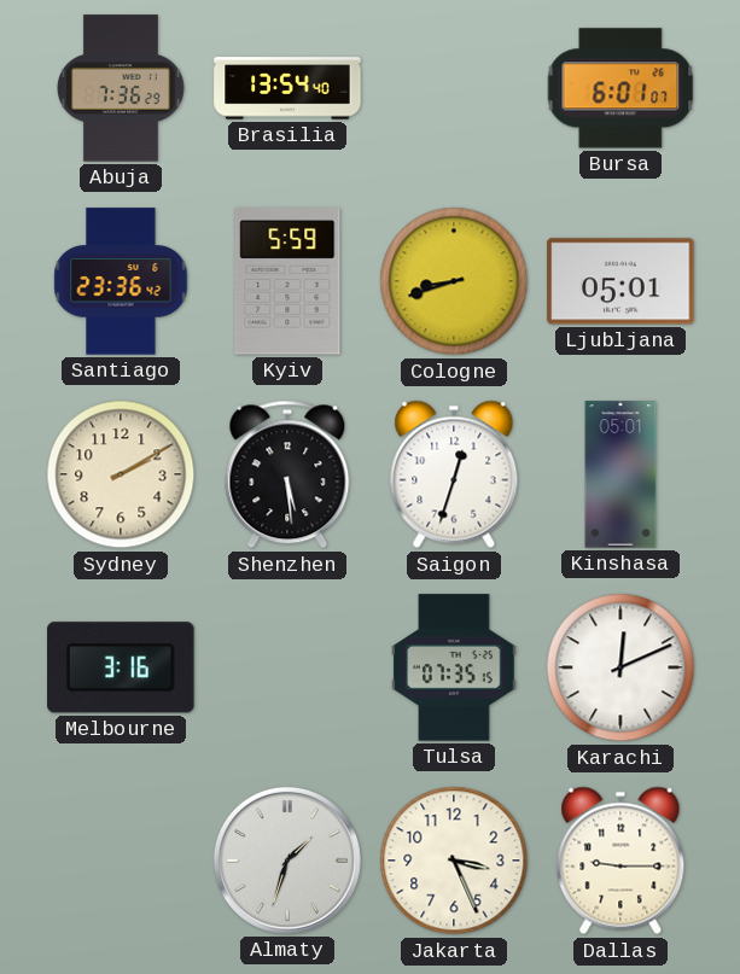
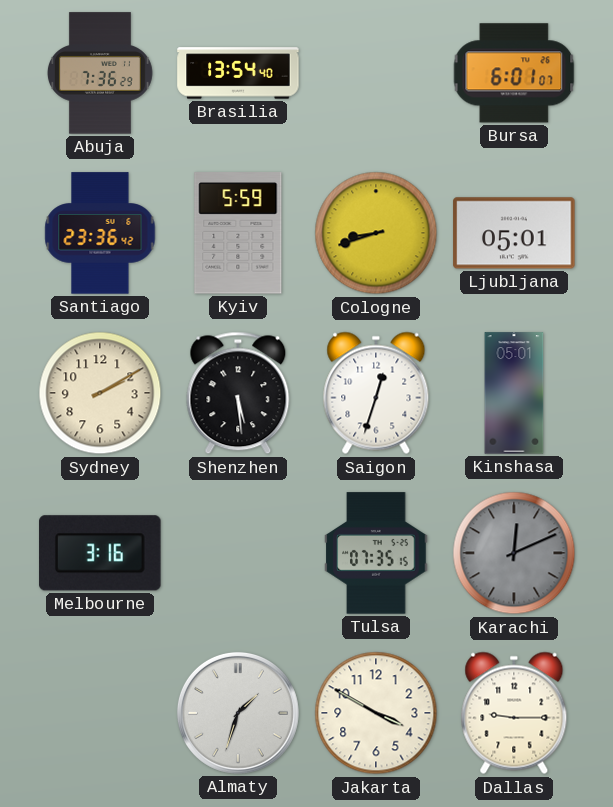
Karachi dial: white -> grey
Jakarta: 3:26 -> 3:50
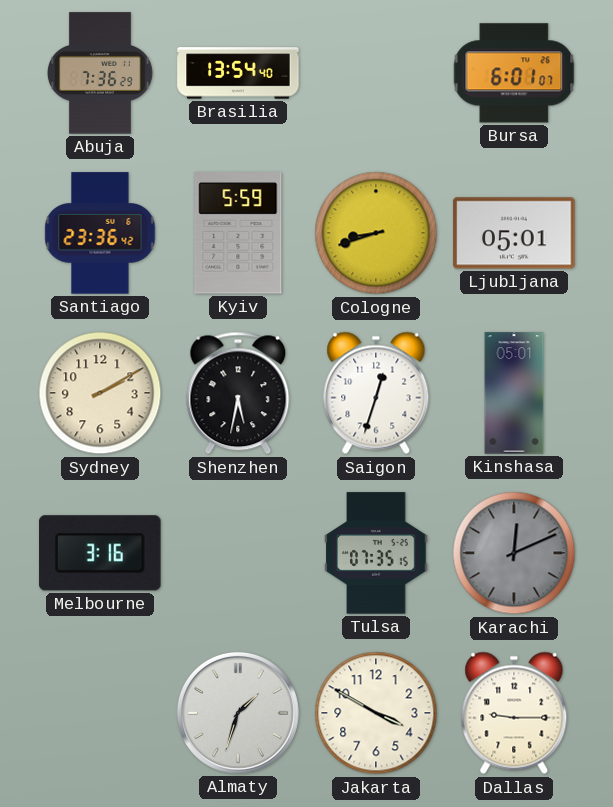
Shenzhen: 5:29 -> 5:32
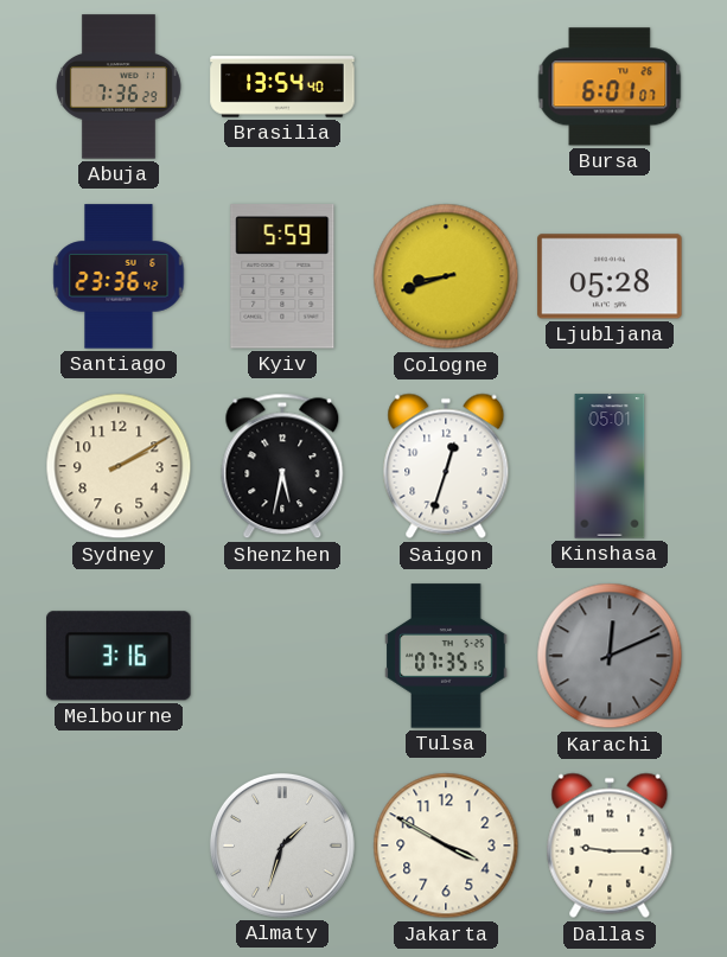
Ljubljana: 05:01 -> 05:28
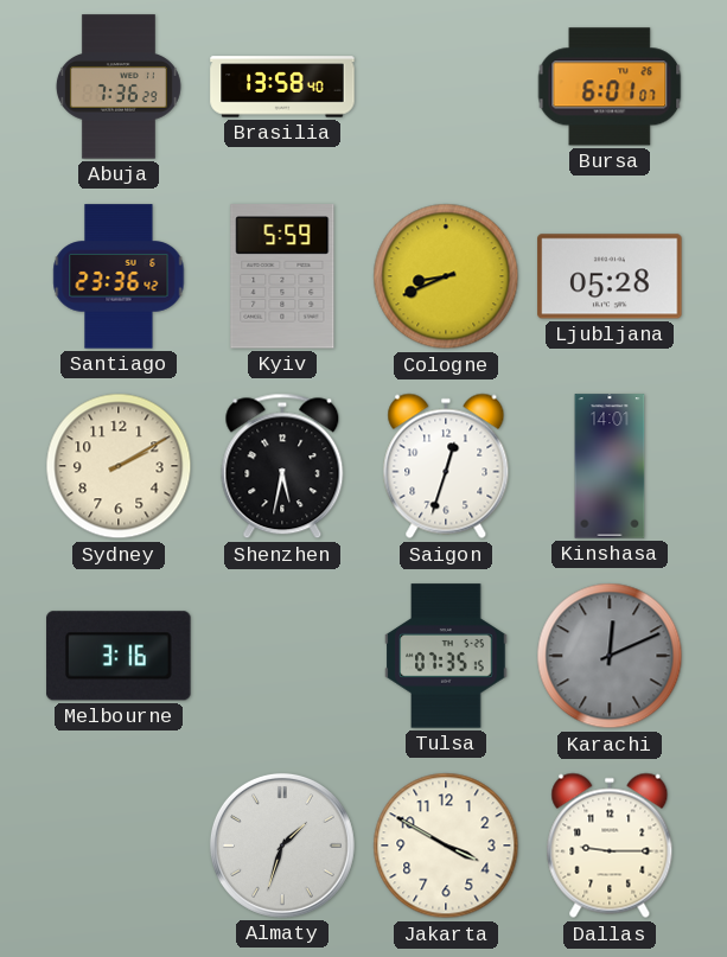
Brasilia: 13:54 -> 13:58
Cologne: 8:42 -> 8:41
Kinshasa: 05:01 -> 14:01
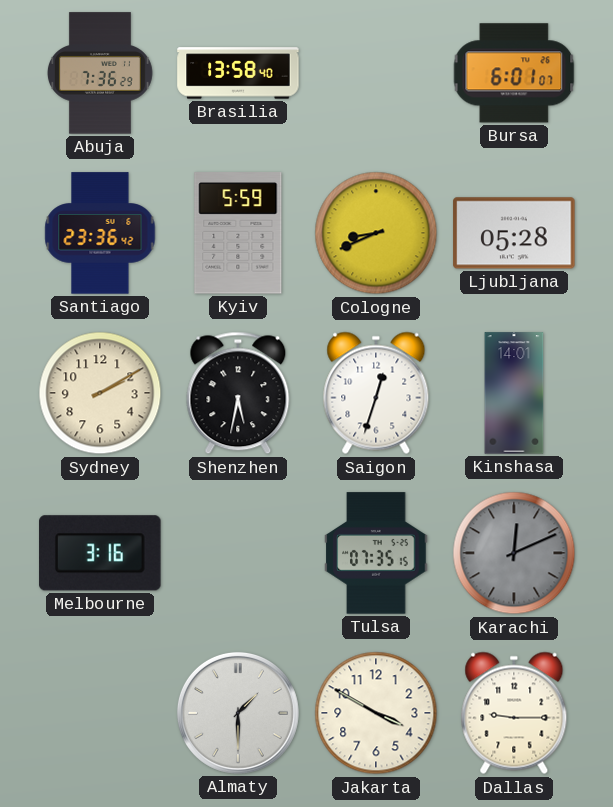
Almaty: 1:33 -> 1:30
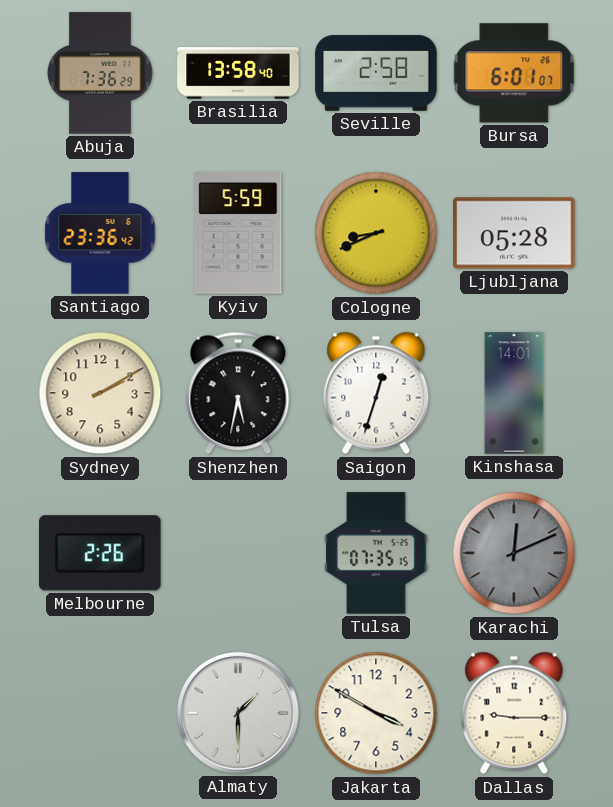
Seville: none -> 2:58
Melbourne: 3:16 -> 2:26
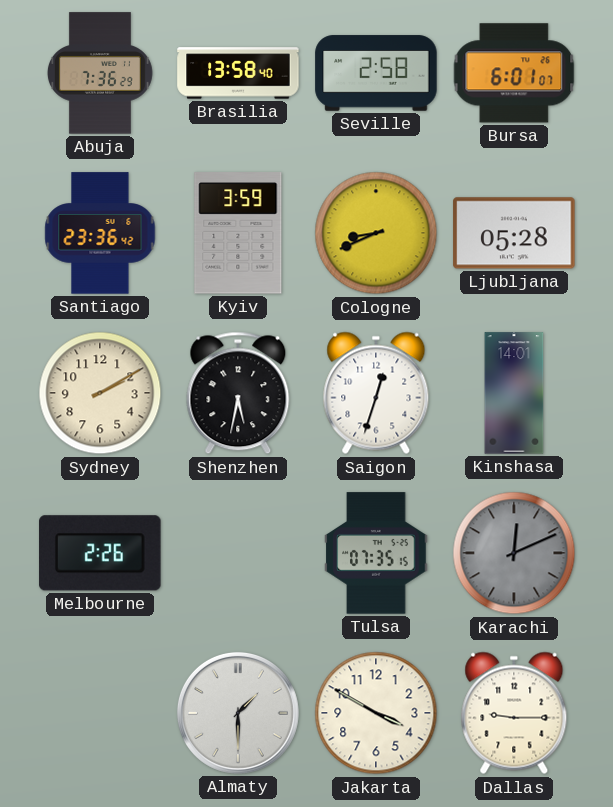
Kyiv: 5:59 -> 3:59
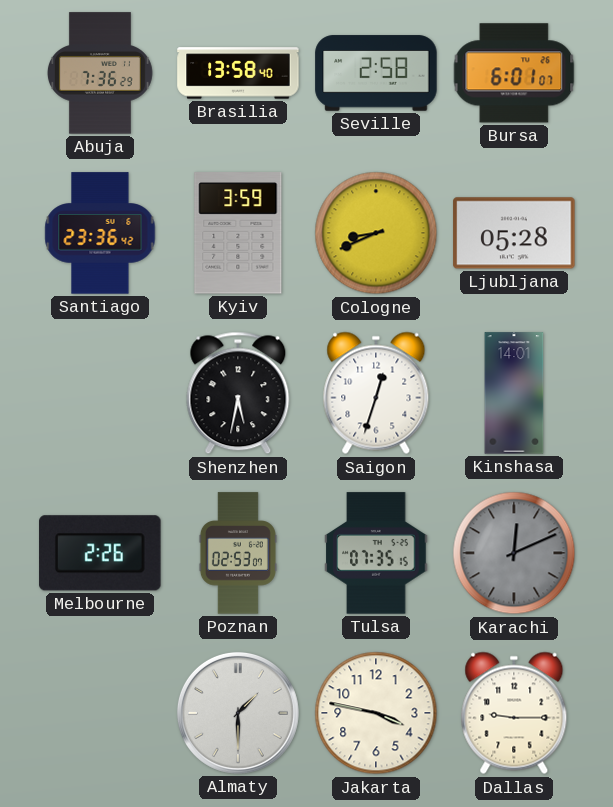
Sydney: 2:10 -> none
Poznan: none -> 02:53
Jakarta: 3:50 -> 3:47
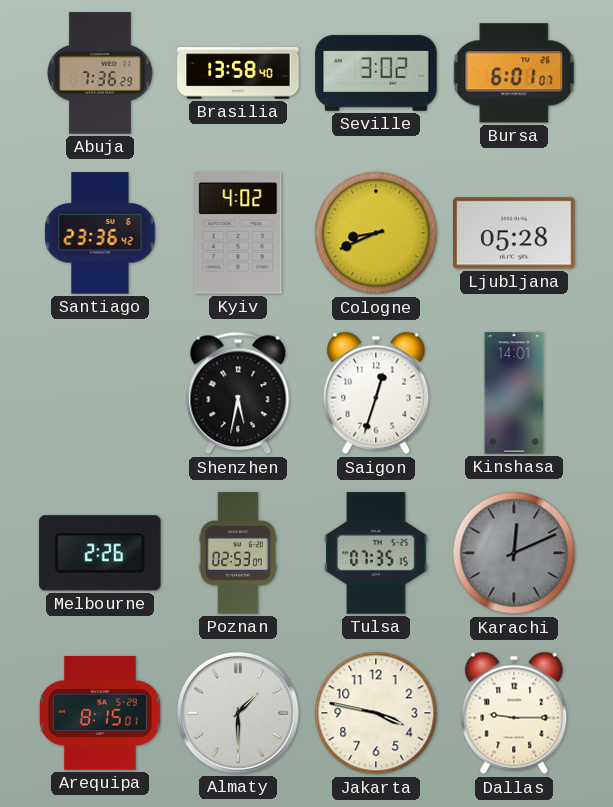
Seville: 2:58 -> 3:02
Kyiv: 3:59 -> 4:02
Arequipa: none -> 8:15
